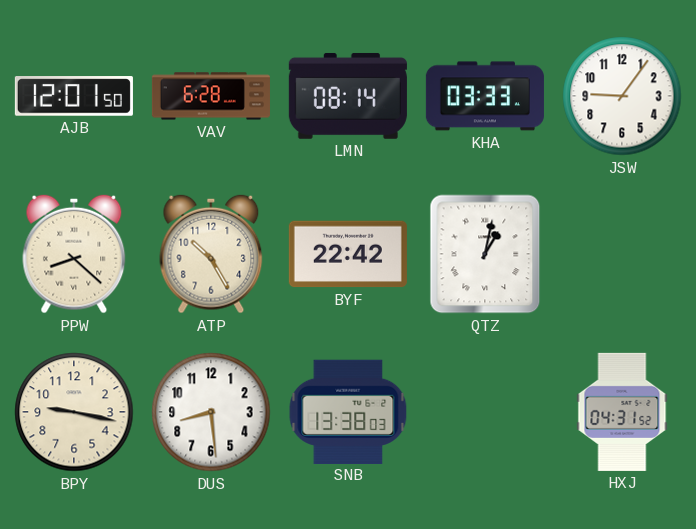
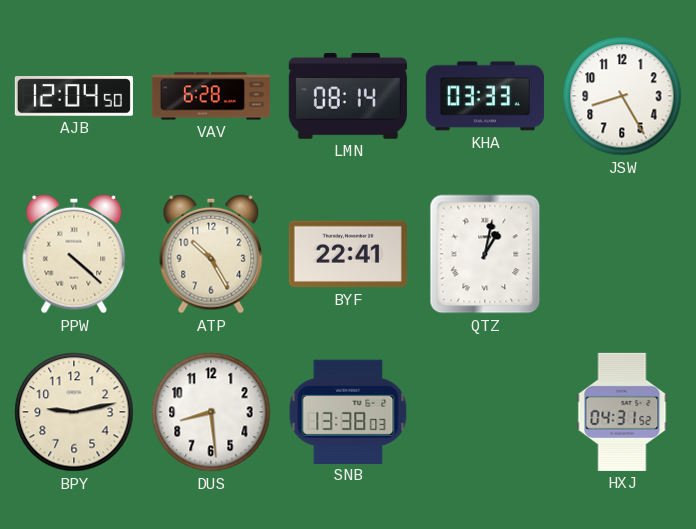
AJB: 12:01 -> 12:04
JSW: 9:06 -> 8:25
PPW: 8:22 -> 4:22
BYF: 22:42 -> 22:41
BPY: 9:17 -> 9:13
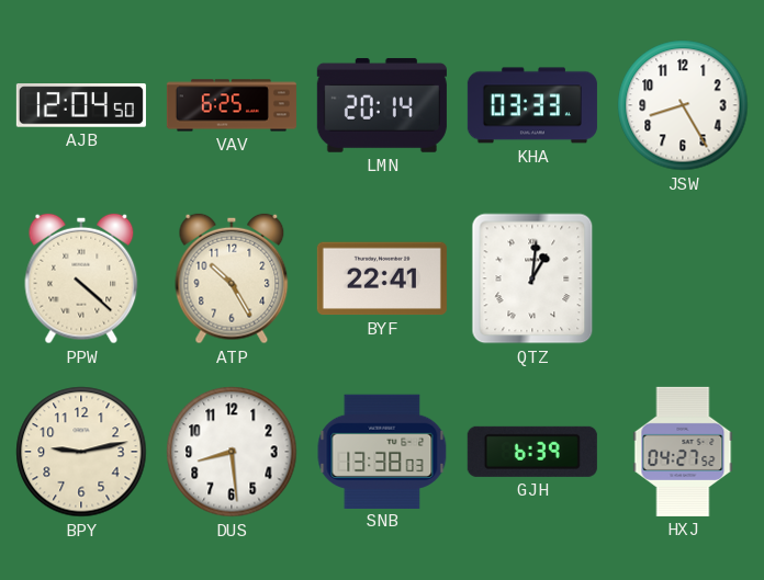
VAV: 6:28 -> 6:25
LMN: 08:14 -> 20:14
QTZ: 1:02 -> 1:01
GJH: none -> 6:39
HXJ: 04:31 -> 04:27
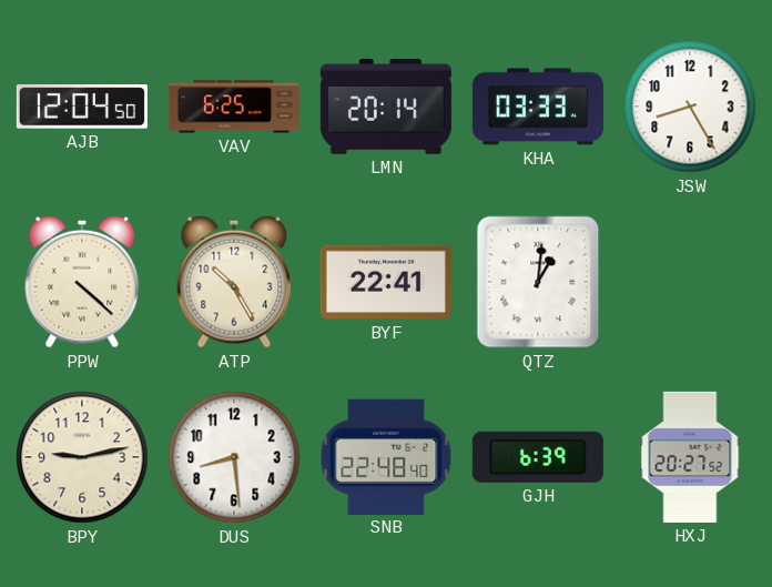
SNB: 13:38 -> 22:48
HXJ: 04:27 -> 20:27
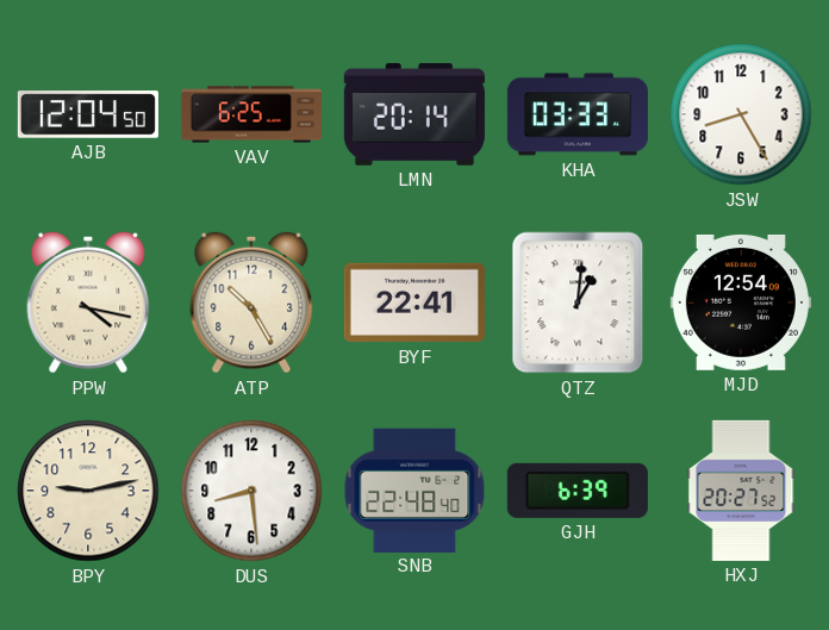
PPW: 4:22 -> 4:17
MJD: none -> 12:54
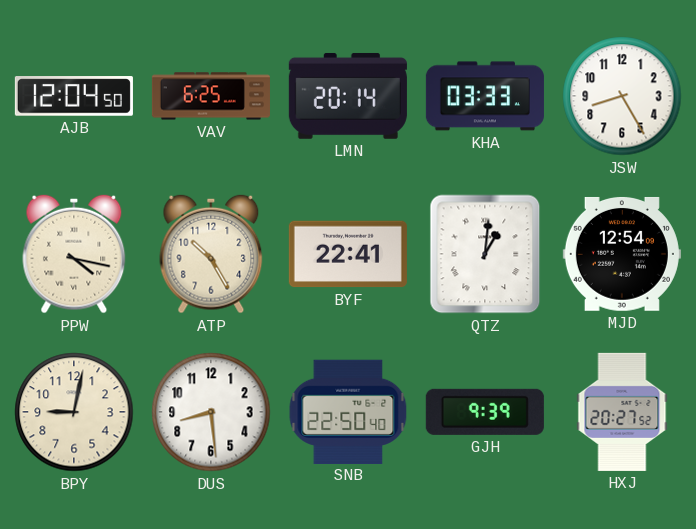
BPY: 9:13 -> 9:02
SNB: 22:48 -> 22:50
GJH: 6:39 -> 9:39
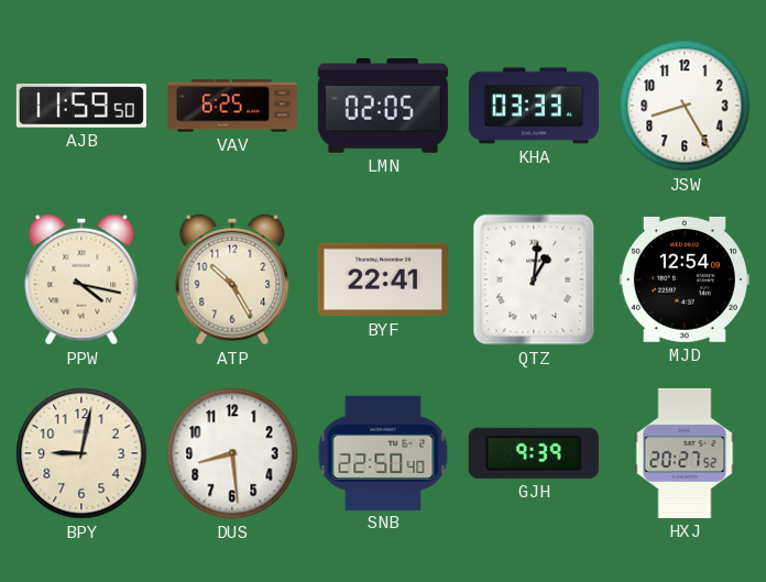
AJB: 12:04 -> 11:59
LMN: 20:14 -> 02:05
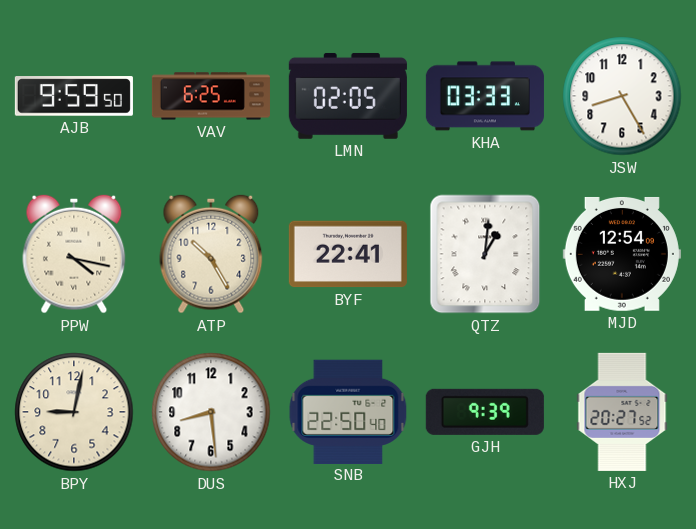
AJB: 11:59 -> 9:59
